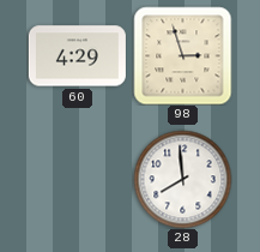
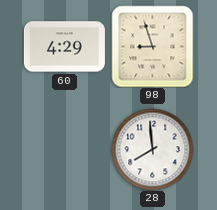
98: 2:57 -> 8:57
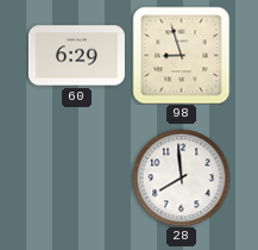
60: 4:29 -> 6:29
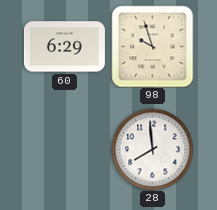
98: 8:57 -> 9:57
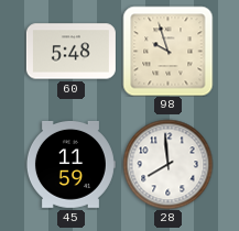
60: 6:29 -> 5:48
45: none -> 11:59
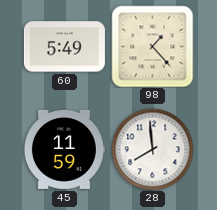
60: 5:48 -> 5:49
98: 9:57 -> 1:23
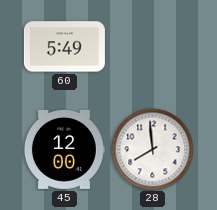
98: 1:23 -> none
45: 11:59 -> 12:00
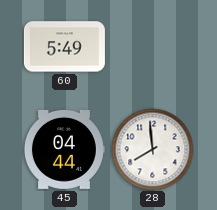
45: 12:00 -> 04:44
